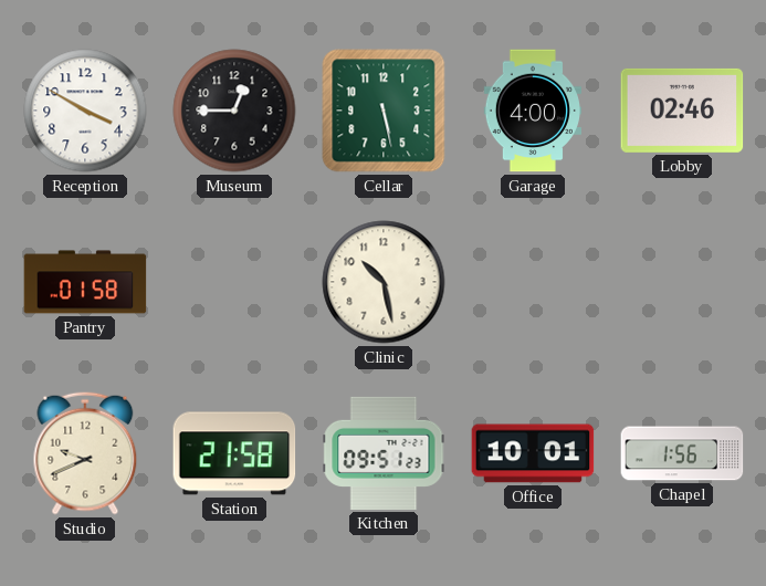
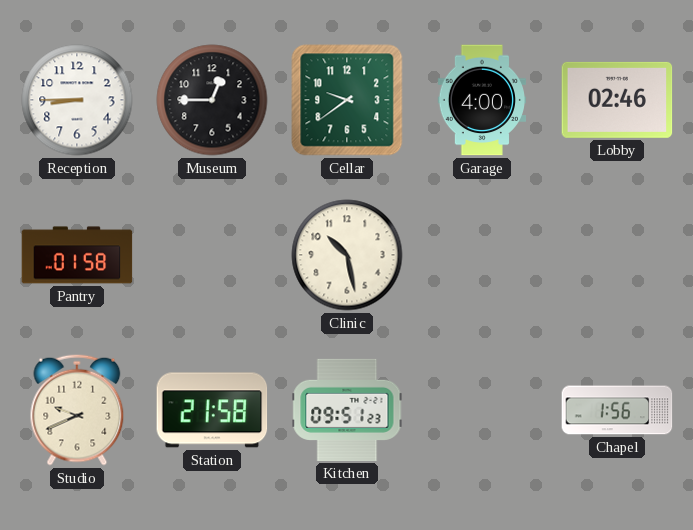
Reception: 3:50 -> 8:45
Cellar: 5:28 -> 9:39
Office: 10:01 -> none
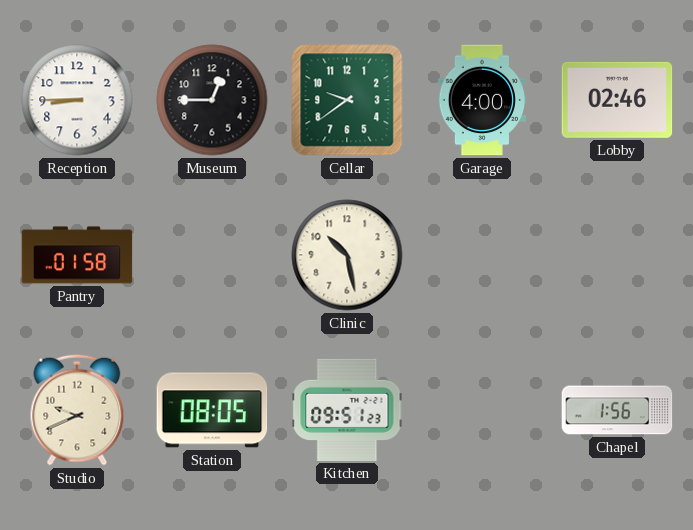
Station: 21:58 -> 08:05
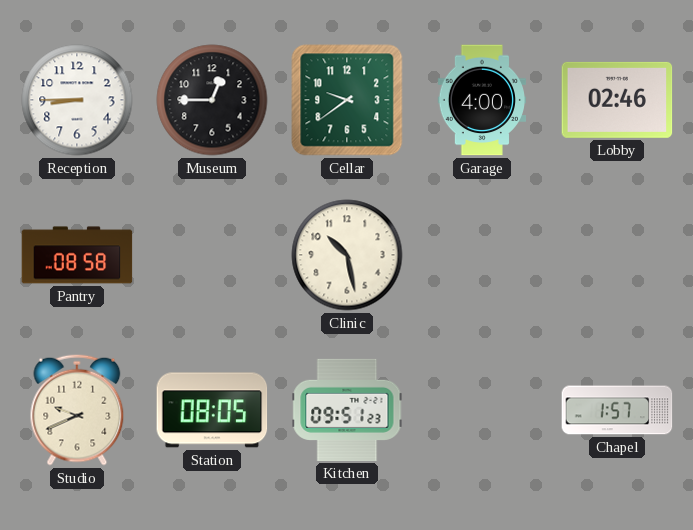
Pantry: 01:58 -> 08:58
Chapel: 1:56 -> 1:57
